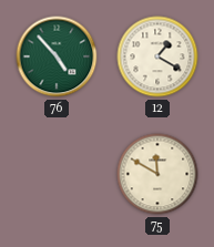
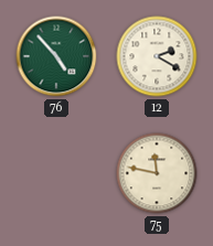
12: 1:20 -> 2:20
75: 11:50 -> 11:47
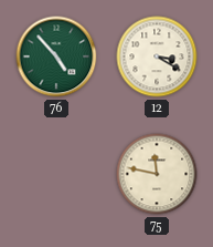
12: 2:20 -> 3:20
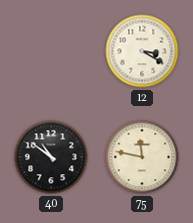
76: 4:53 -> none
40: none -> 10:51
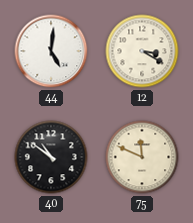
44: none -> 5:01
75: 11:47 -> 11:49
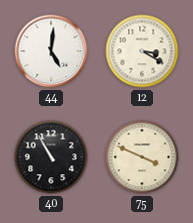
40: 10:51 -> 10:55
75: 11:49 -> 3:49
